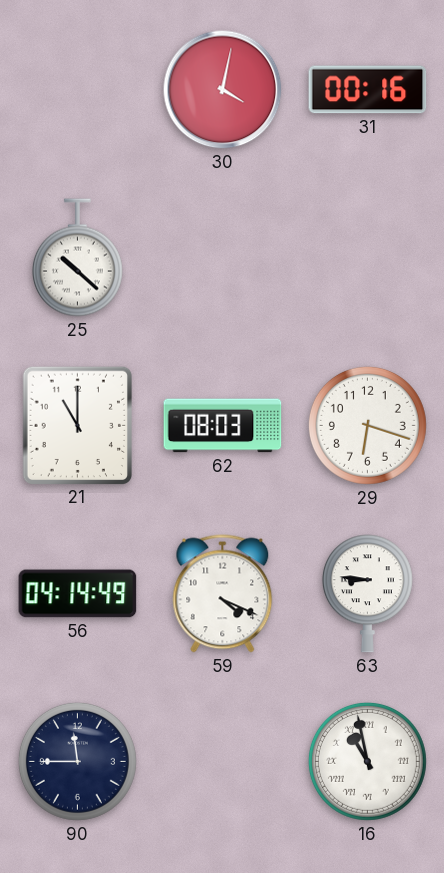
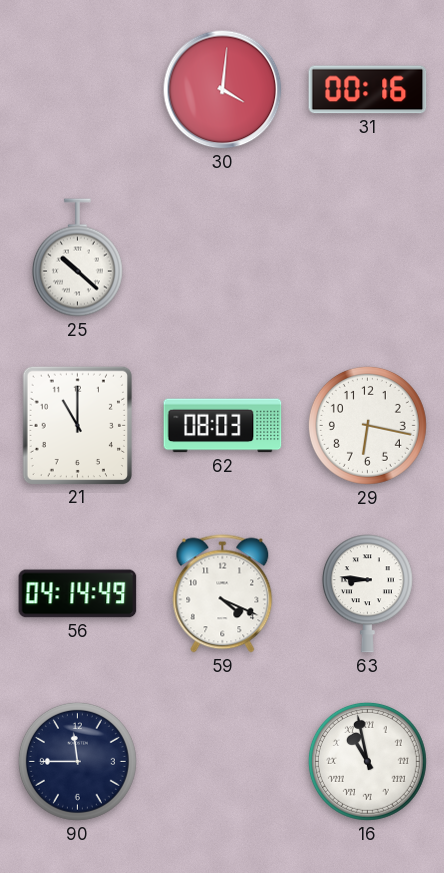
30: 4:02 -> 4:01
29: 6:18 -> 6:17
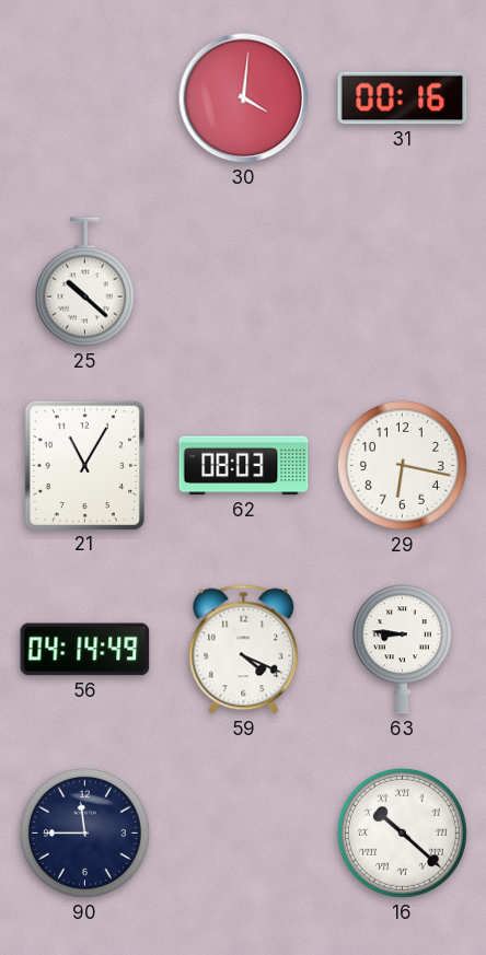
21: 11:00 -> 11:05
16: 10:58 -> 10:22
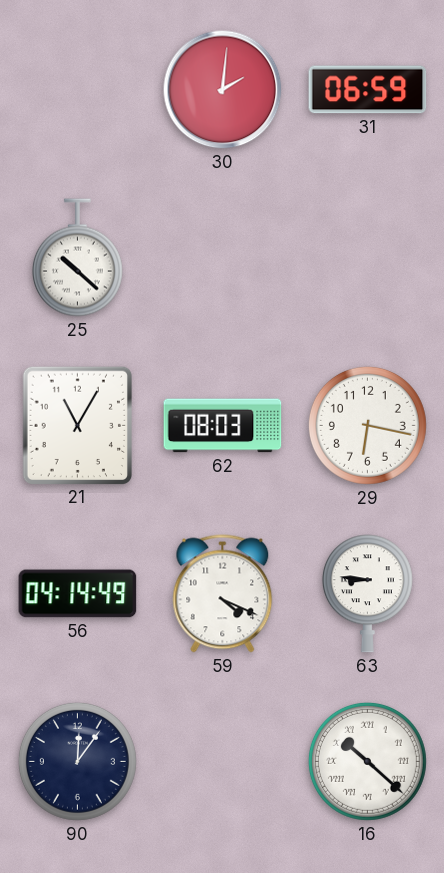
30: 4:01 -> 2:01
31: 00:16 -> 06:59
90: 11:45 -> 12:06
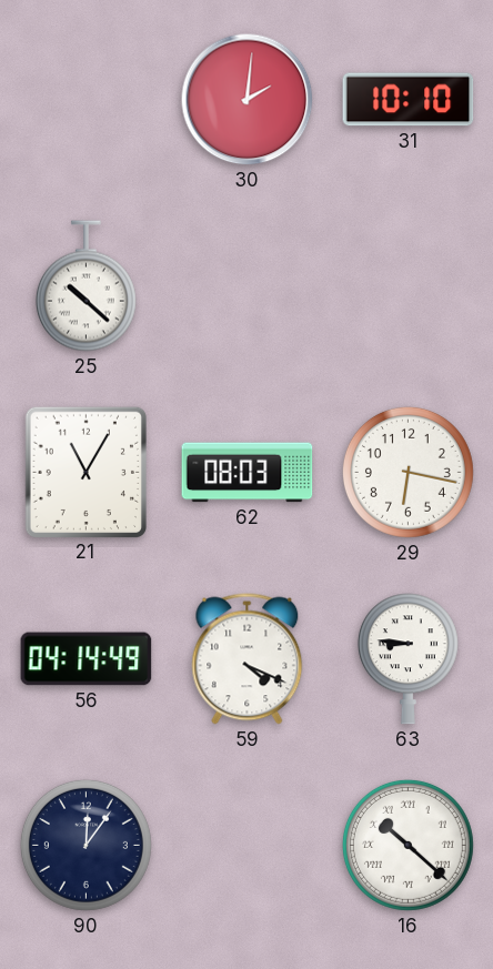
31: 06:59 -> 10:10
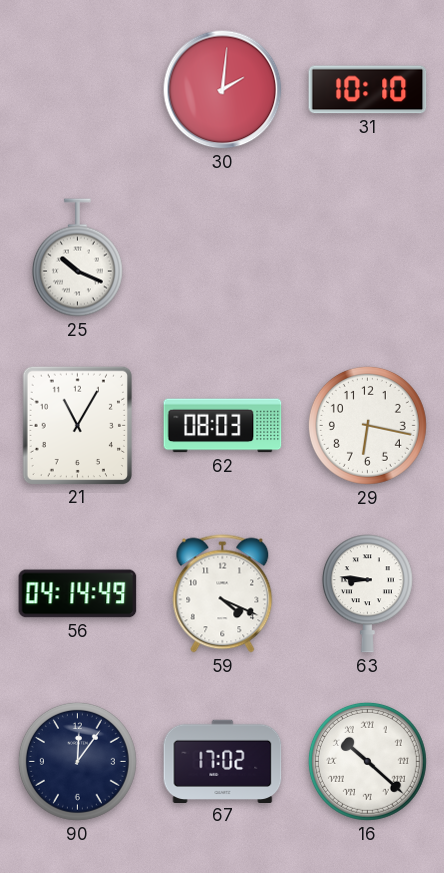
25: 10:22 -> 10:19
67: none -> 17:02
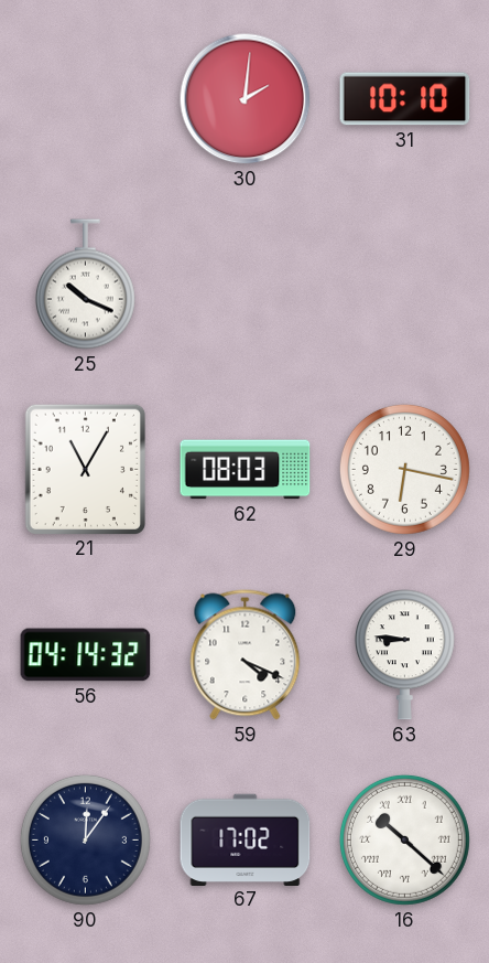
56: 04:14:49 -> 04:14:32
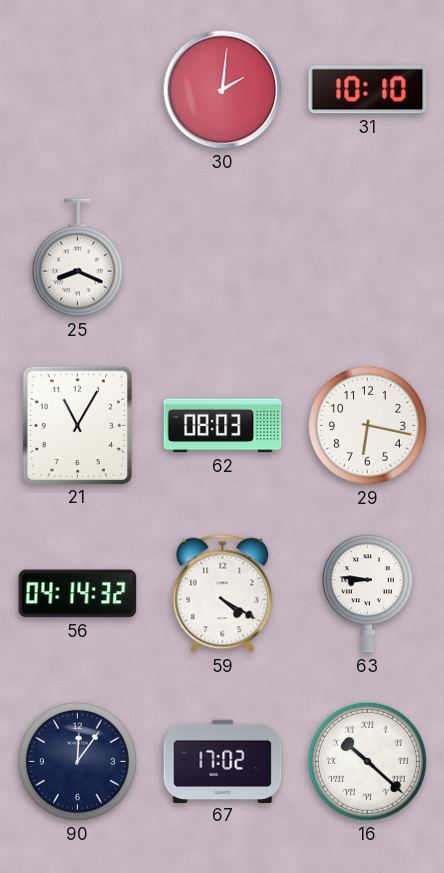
25: 10:19 -> 8:19
59: 4:19 -> 4:20
